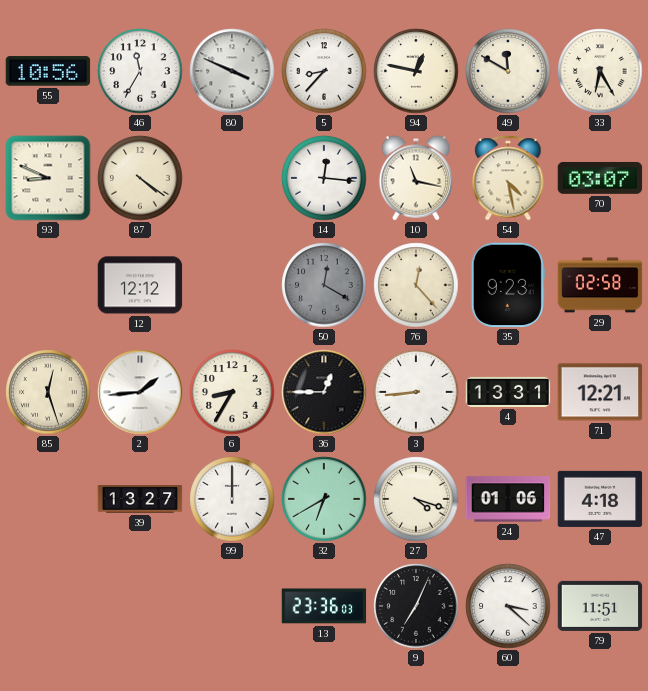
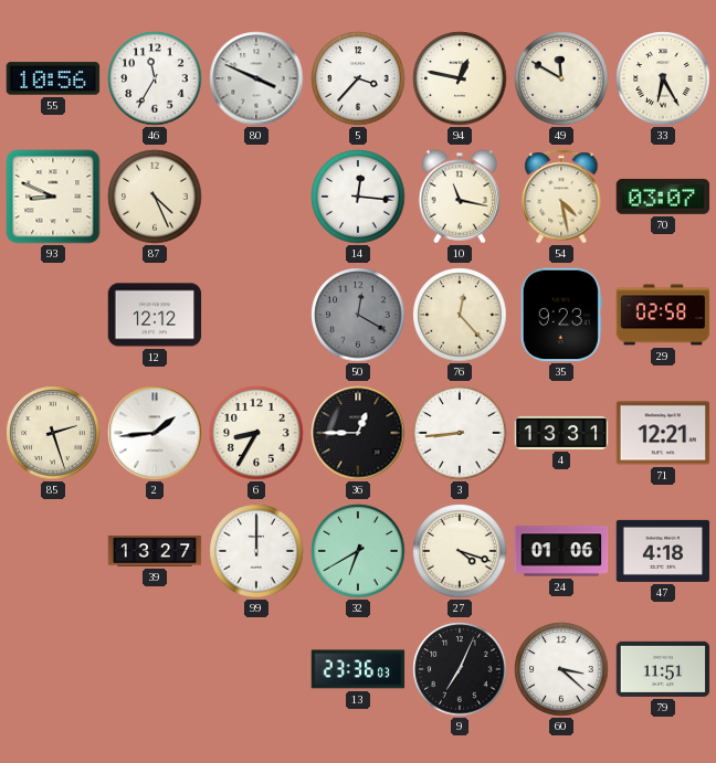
5: 8:37 -> 3:37
87: 4:21 -> 4:26
85: 12:27 -> 2:27
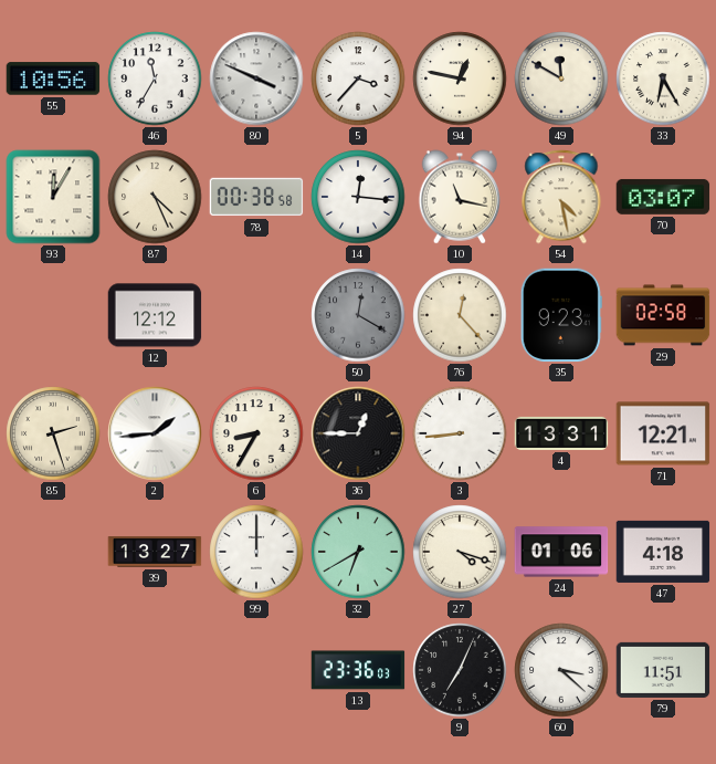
93: 8:49 -> 12:05
78: none -> 00:38
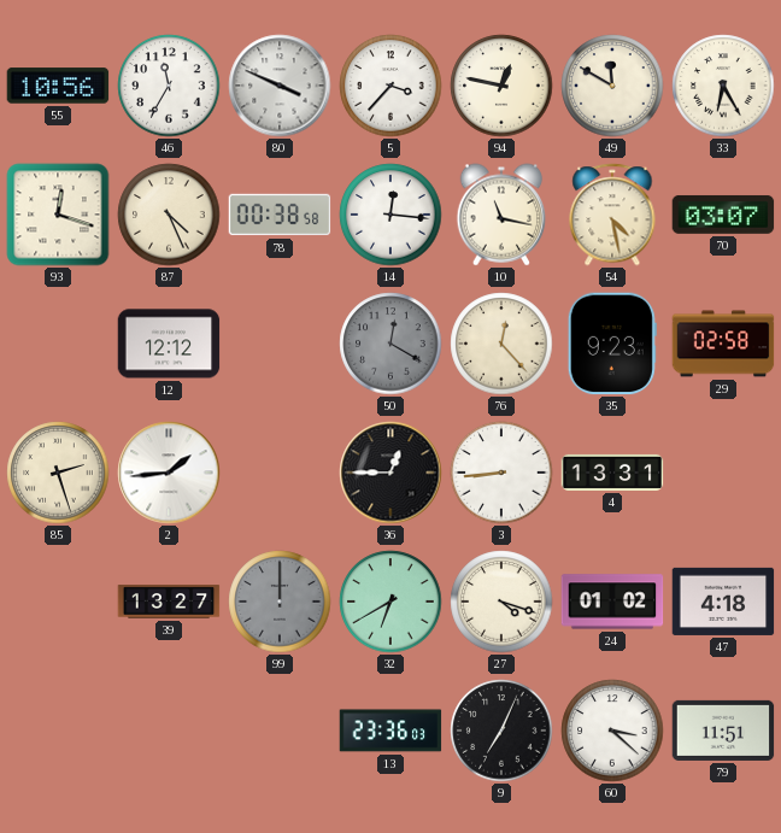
93: 12:05 -> 12:18
6: 8:35 -> none
71: 12:21 -> none
99 dial: white -> grey
24: 01:06 -> 01:02
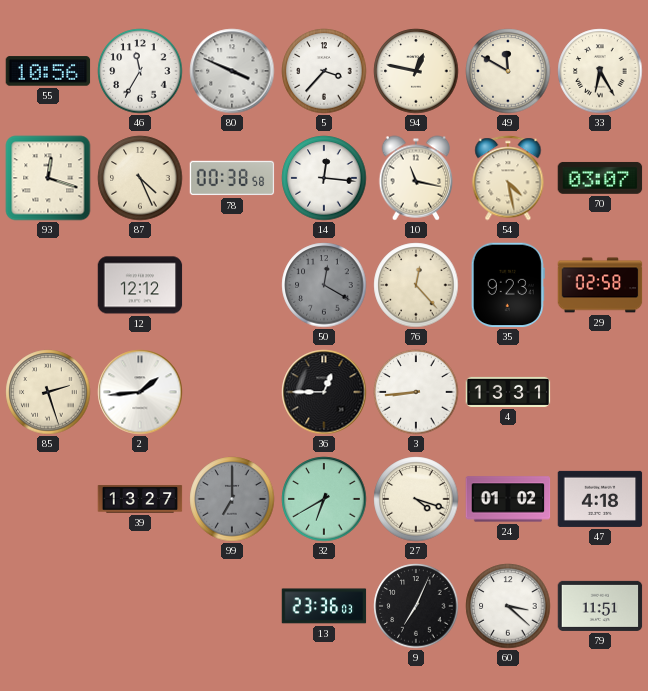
99: 12:00 -> 7:00
